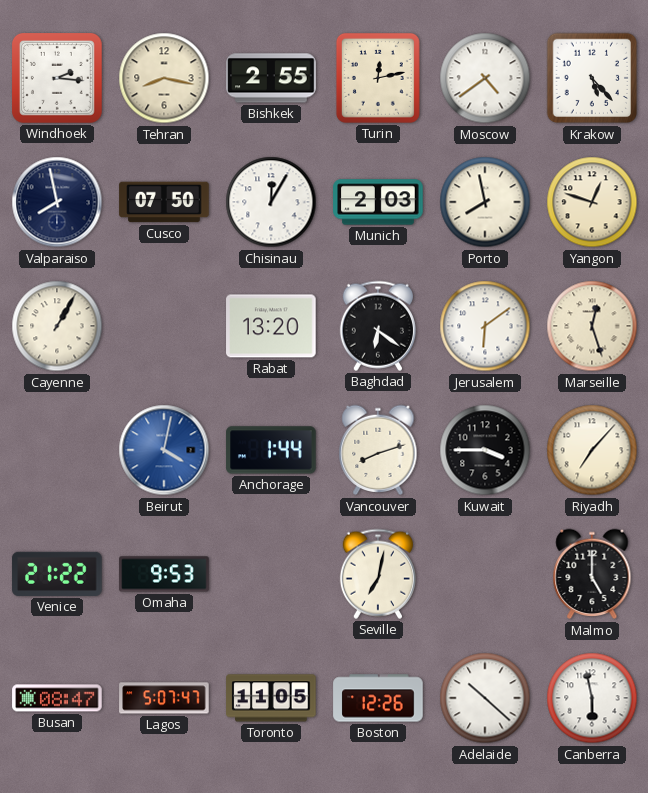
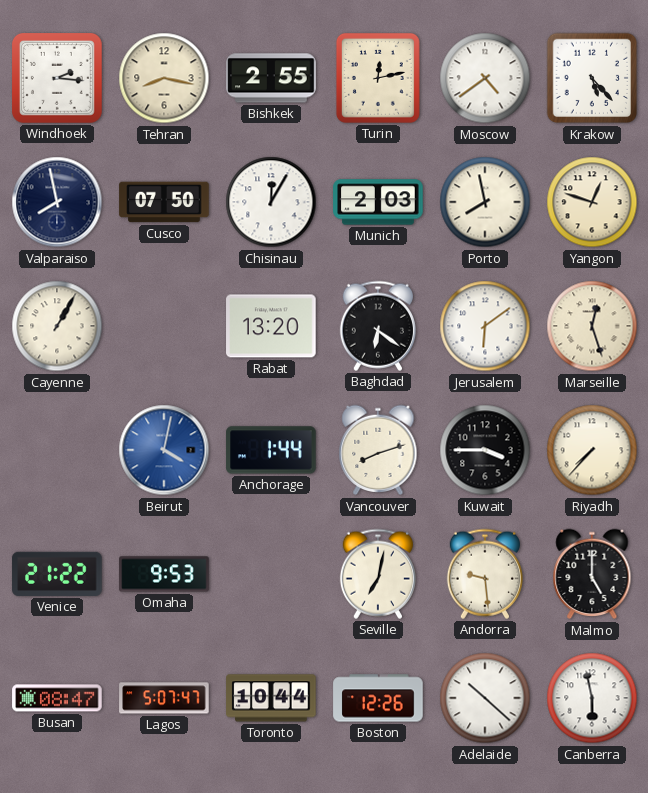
Riyadh: 7:07 -> 7:37
Andorra: none -> 9:29
Toronto: 11:05 -> 10:44
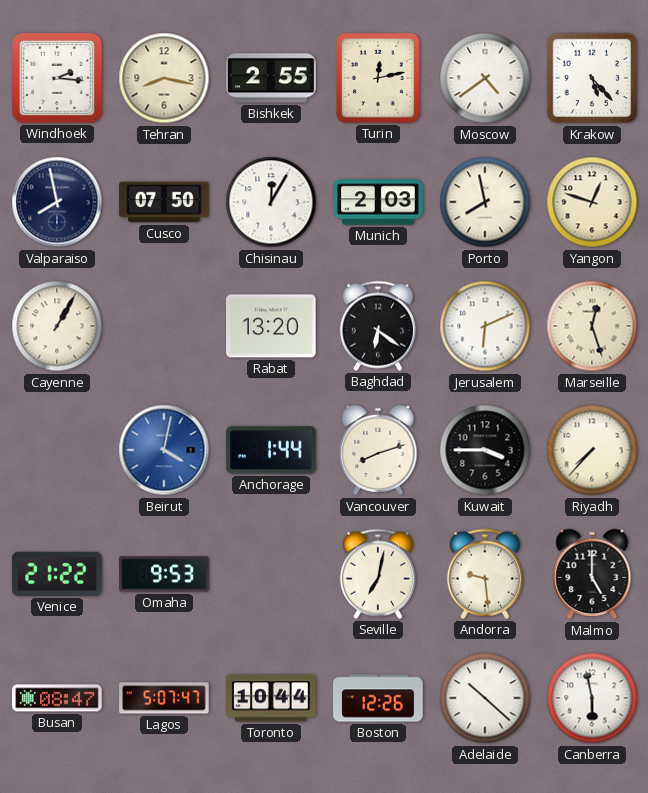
Jerusalem: 6:09 -> 6:11
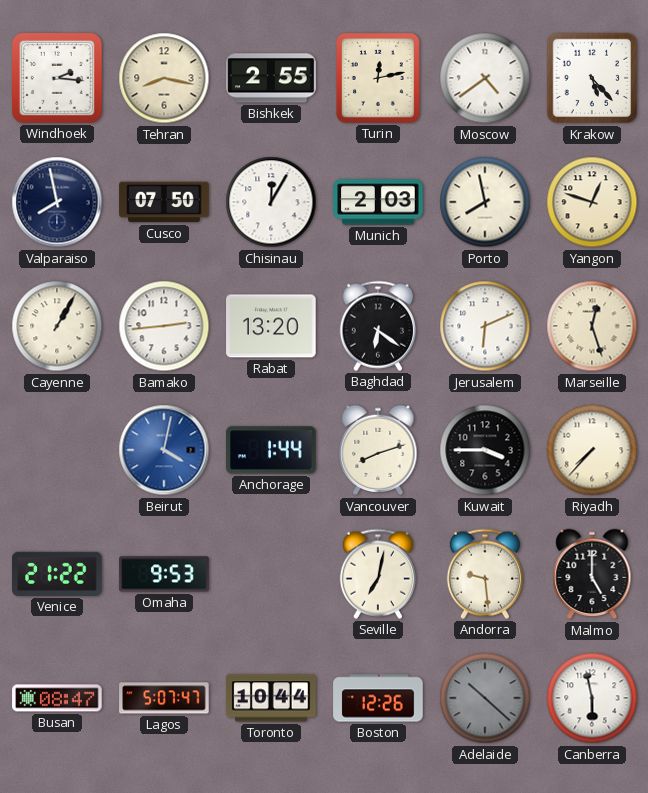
Bamako: none -> 2:44
Adelaide dial: white -> grey
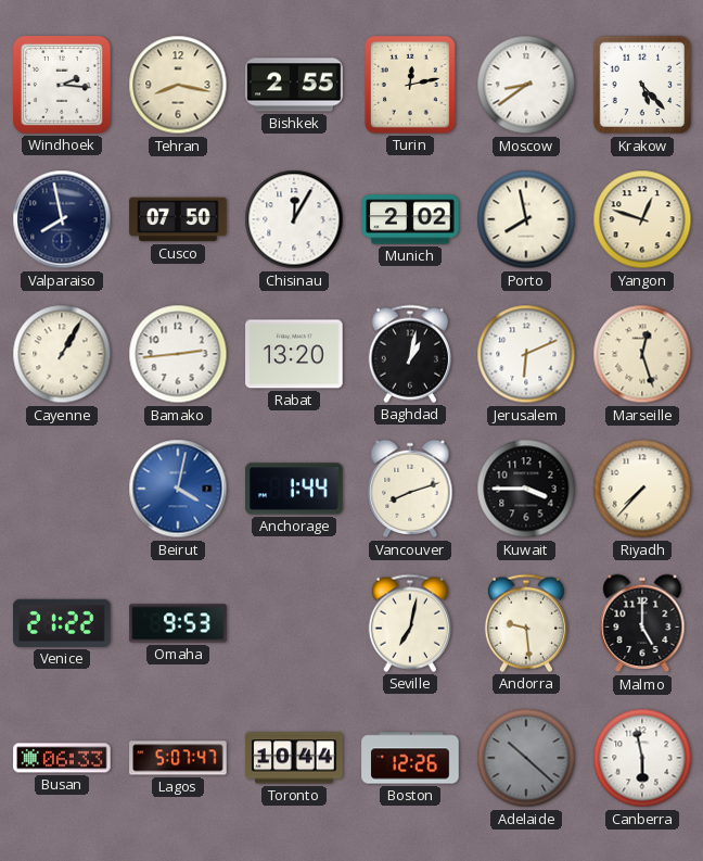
Moscow: 4:39 -> 8:39
Munich: 2:03 -> 2:02
Baghdad: 6:21 -> 1:02
Busan: 08:47 -> 06:33
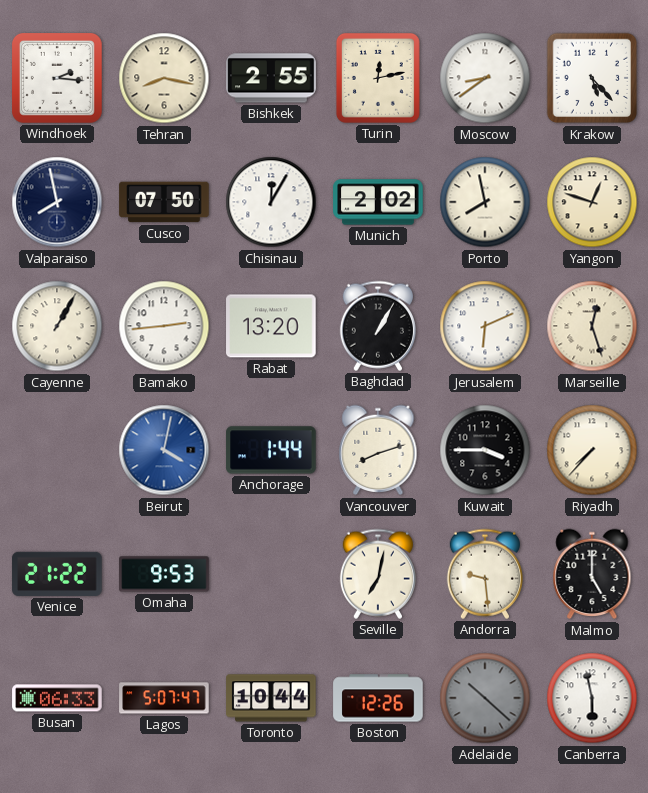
Baghdad: 1:02 -> 1:05
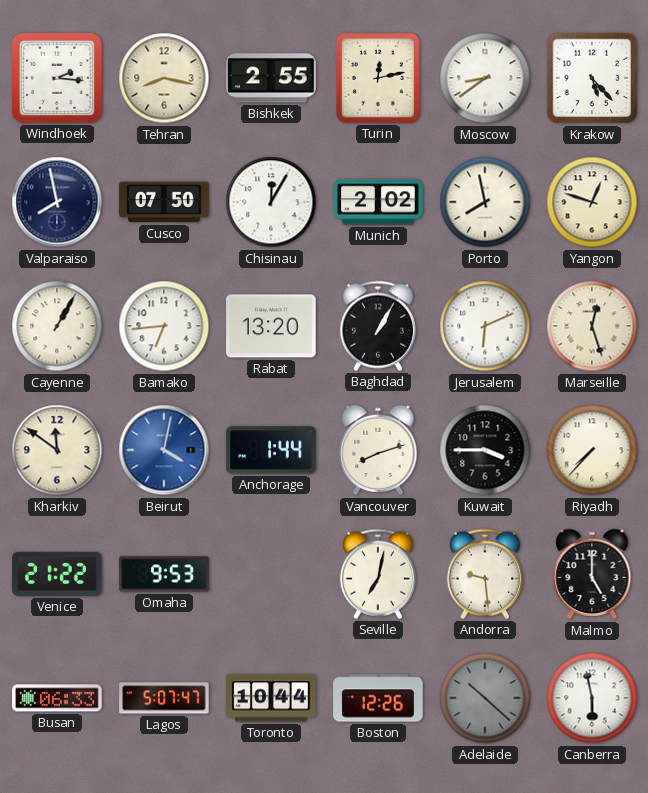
Bamako: 2:44 -> 6:44
Kharkiv: none -> 11:51
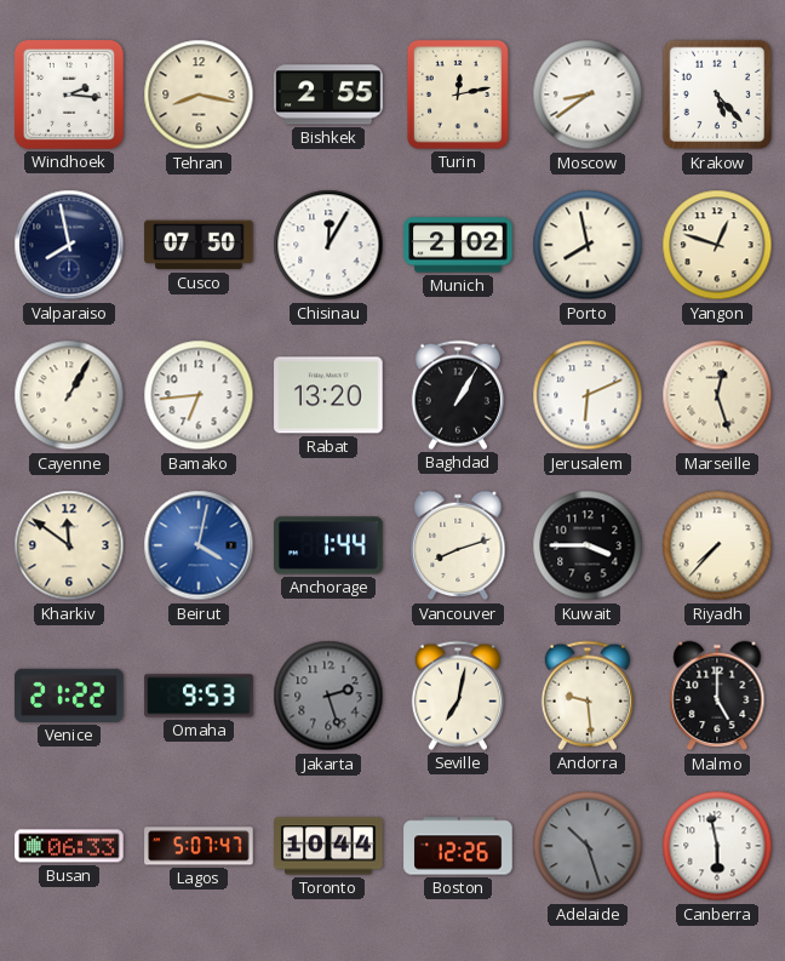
Jakarta: none -> 2:27
Adelaide: 10:22 -> 10:27
